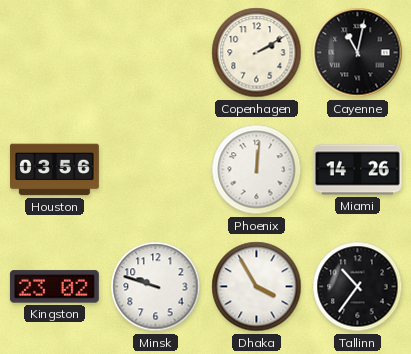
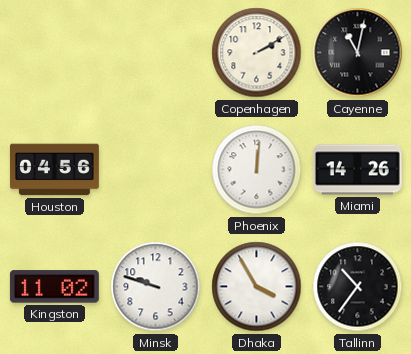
Houston: 03:56 -> 04:56
Kingston: 23:02 -> 11:02
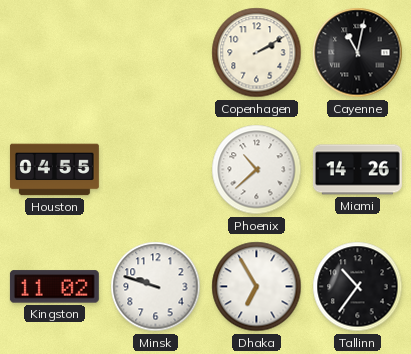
Houston: 04:56 -> 04:55
Phoenix: 12:01 -> 10:38
Dhaka: 3:55 -> 6:55
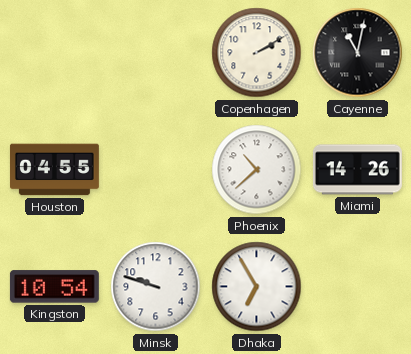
Kingston: 11:02 -> 10:54
Tallinn: 10:36 -> none
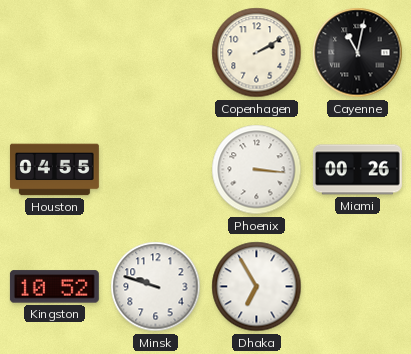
Phoenix: 10:38 -> 3:16
Miami: 14:26 -> 00:26
Kingston: 10:54 -> 10:52
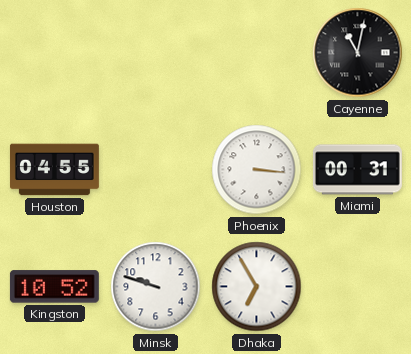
Copenhagen: 2:10 -> none
Miami: 00:26 -> 00:31
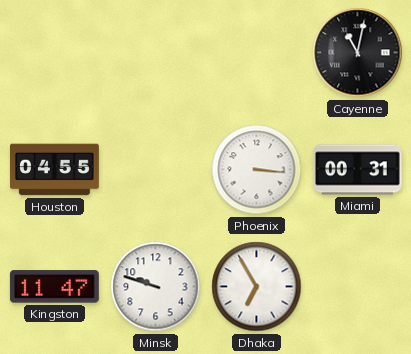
Kingston: 10:52 -> 11:47
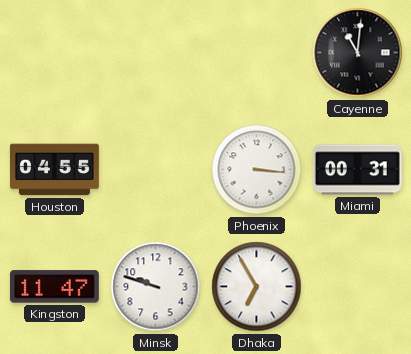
Cayenne: 11:02 -> 11:01
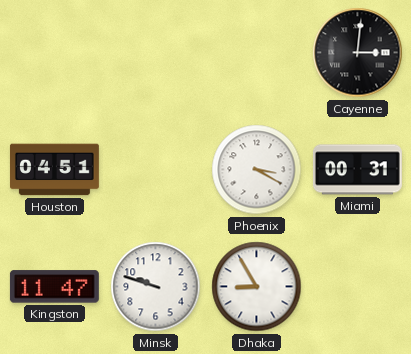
Cayenne: 11:01 -> 3:01
Houston: 04:55 -> 04:51
Phoenix: 3:16 -> 3:20
Dhaka: 6:55 -> 8:55
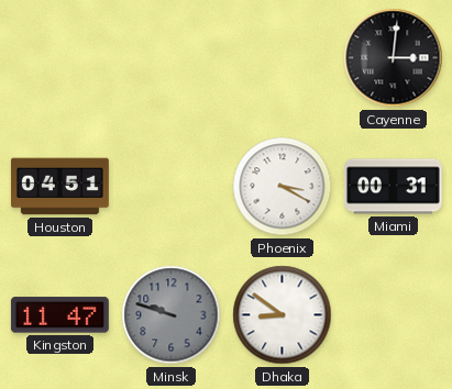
Minsk dial: white -> grey
Dhaka: 8:55 -> 8:51
